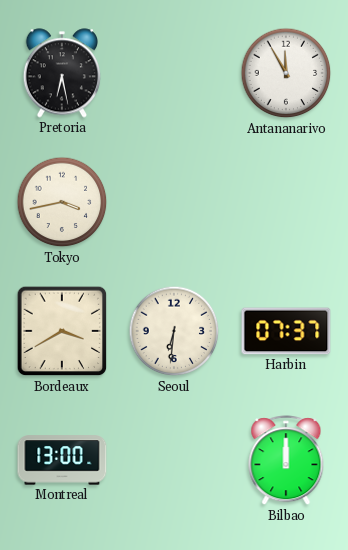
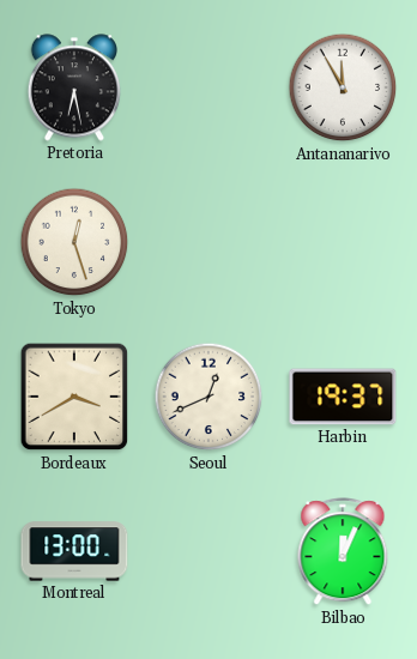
Tokyo: 3:43 -> 12:27
Seoul: 6:31 -> 12:41
Harbin: 07:37 -> 19:37
Bilbao: 12:00 -> 12:04
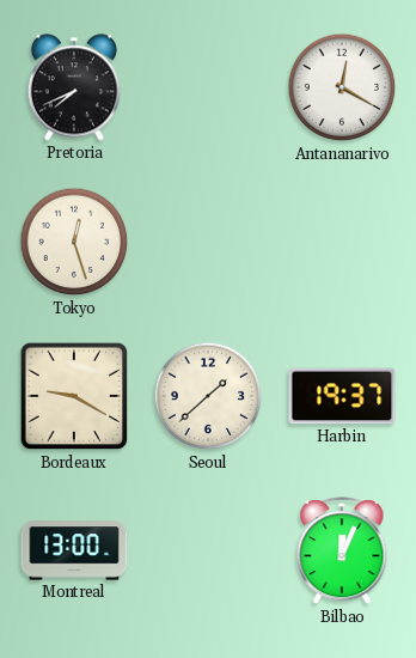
Pretoria: 6:28 -> 7:41
Antananarivo: 11:55 -> 12:20
Bordeaux: 3:40 -> 9:20
Seoul: 12:41 -> 1:38
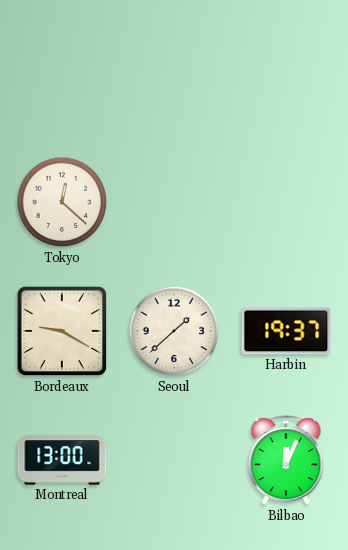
Pretoria: 7:41 -> none
Antananarivo: 12:20 -> none
Tokyo: 12:27 -> 12:22
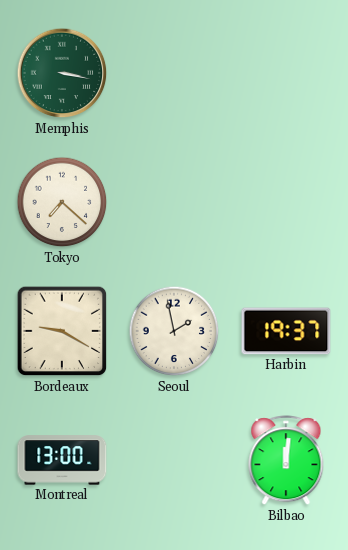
Memphis: none -> 3:17
Tokyo: 12:22 -> 7:22
Seoul: 1:38 -> 1:58
Bilbao: 12:04 -> 12:01
